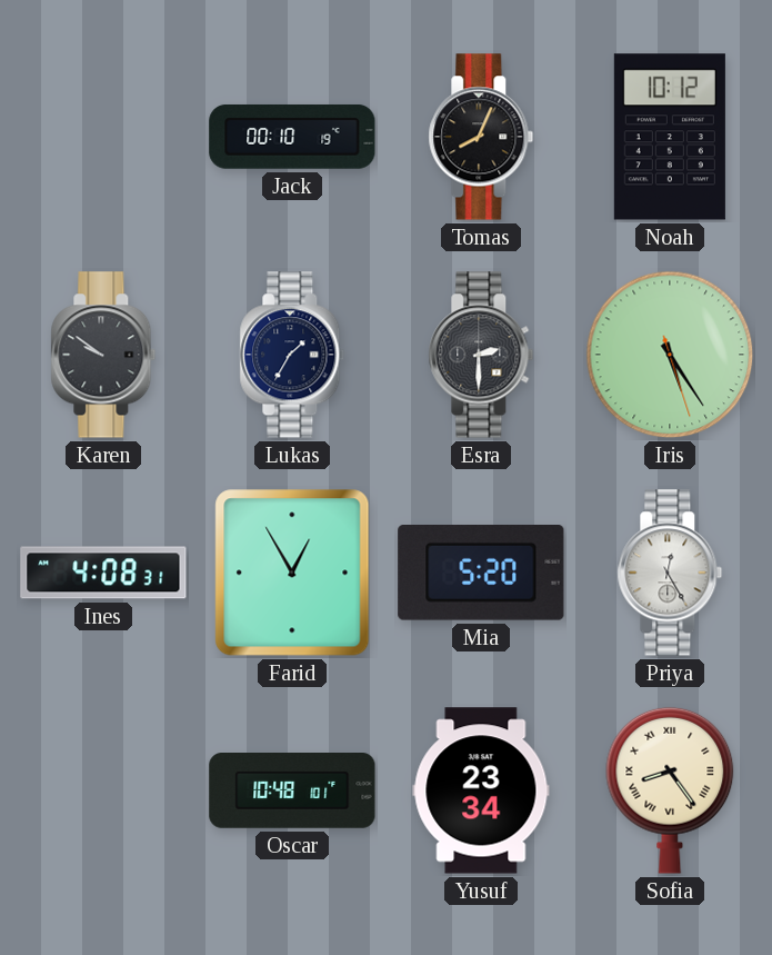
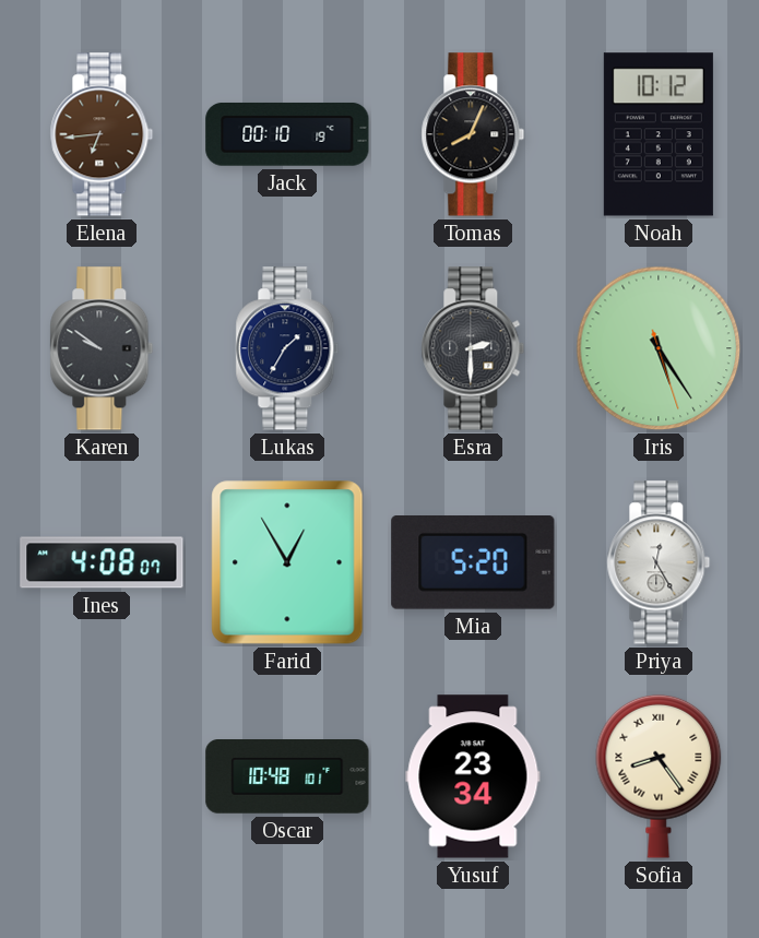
Elena: none -> 6:44
Ines: 4:08:31 -> 4:08:07
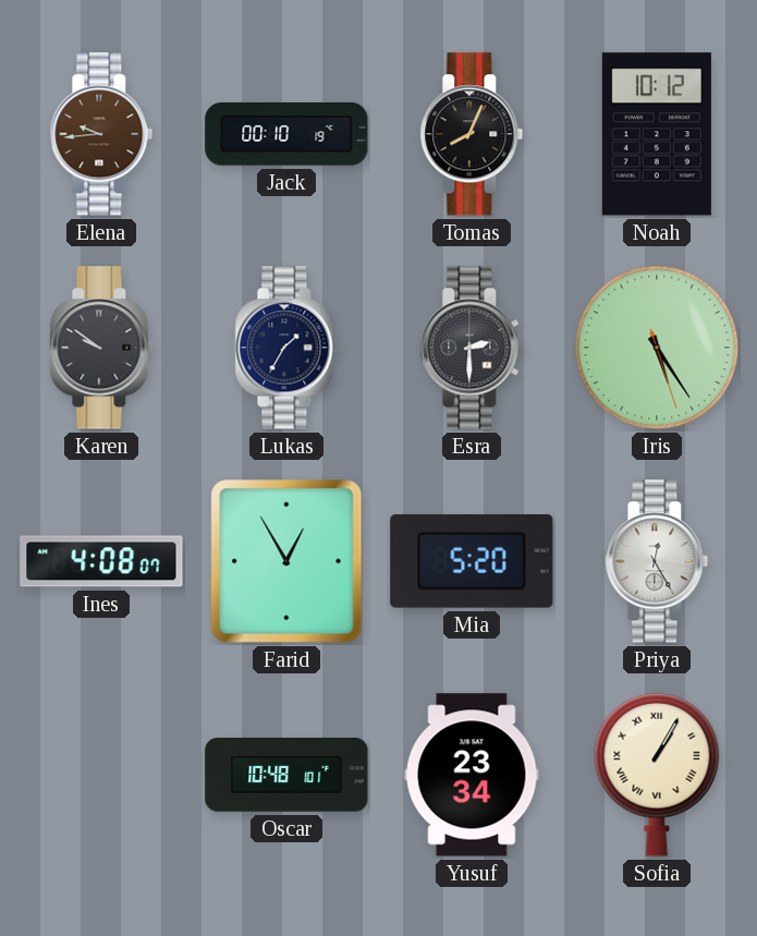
Elena: 6:44 -> 9:44
Sofia: 8:24 -> 1:05
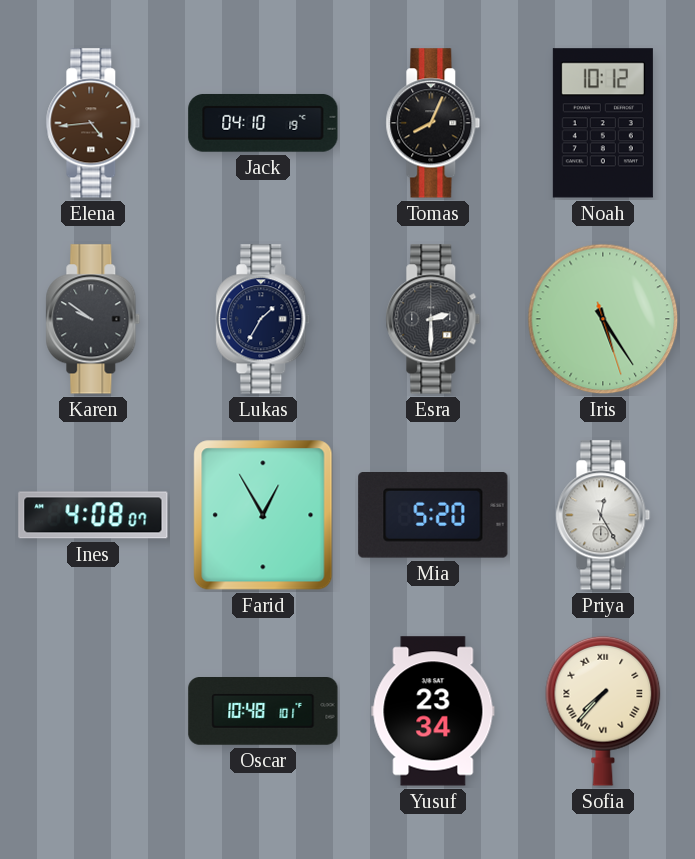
Elena: 9:44 -> 4:44
Jack: 00:10 -> 04:10
Sofia: 1:05 -> 7:37
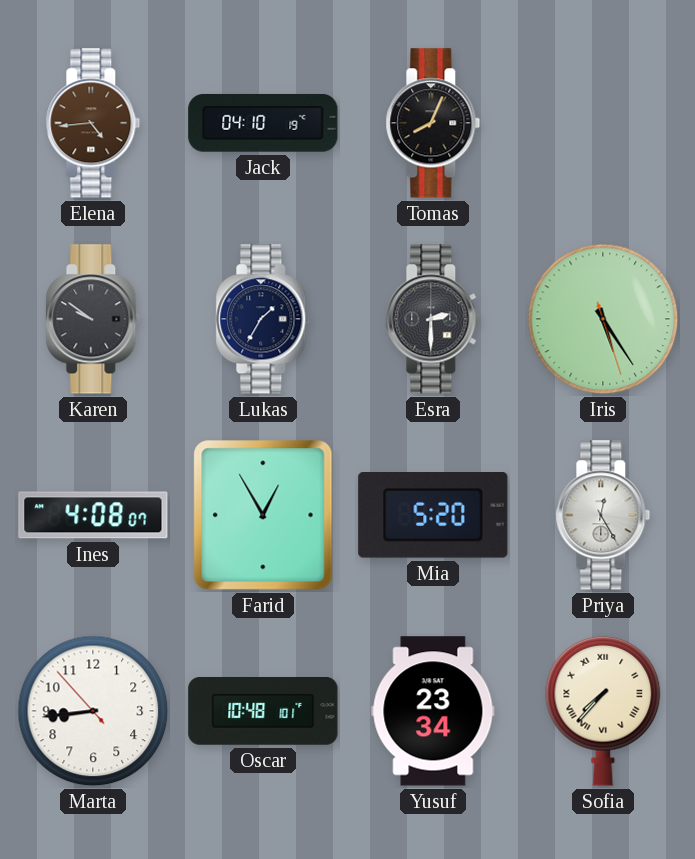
Noah: 10:12 -> none
Marta: none -> 8:43
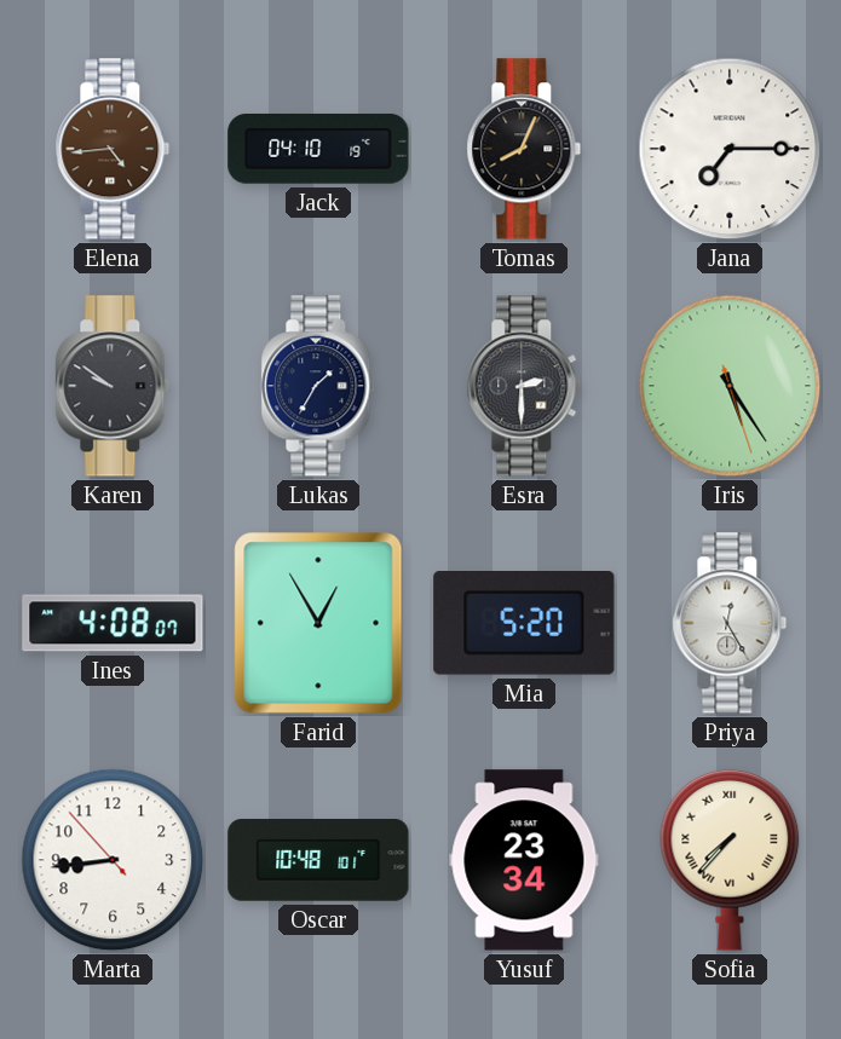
Jana: none -> 7:15
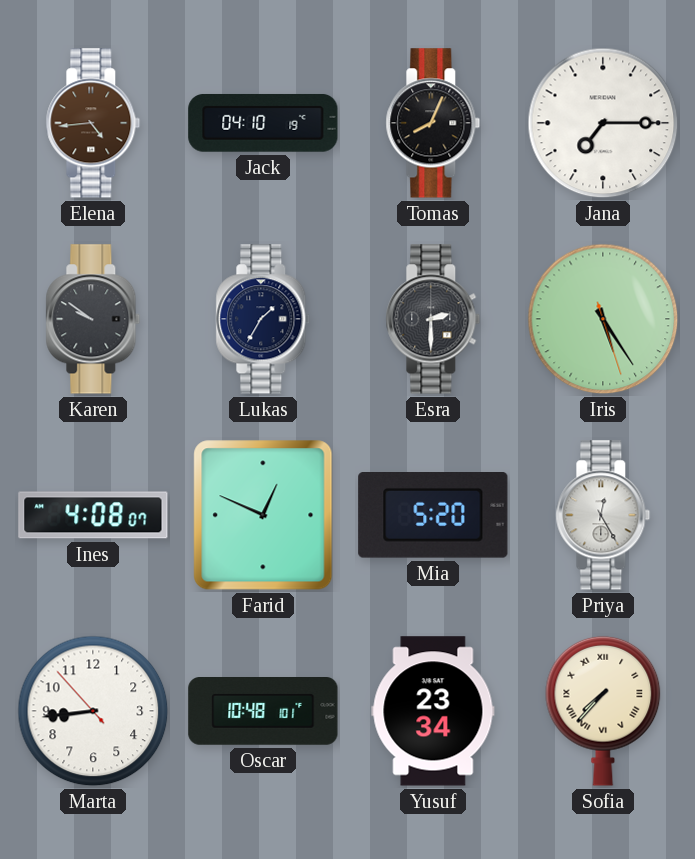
Farid: 12:55 -> 12:49
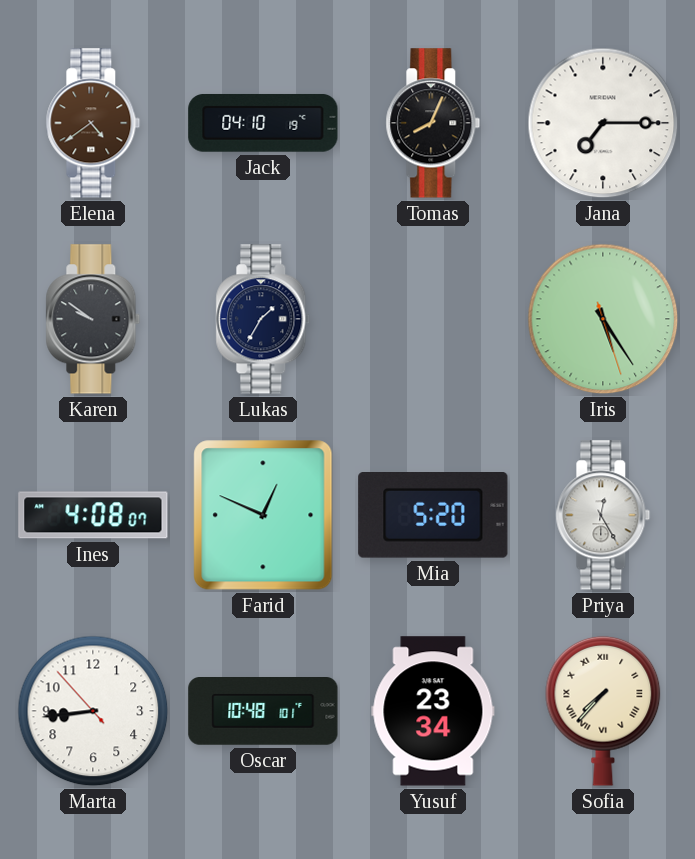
Elena: 4:44 -> 4:39
Esra: 2:30 -> none
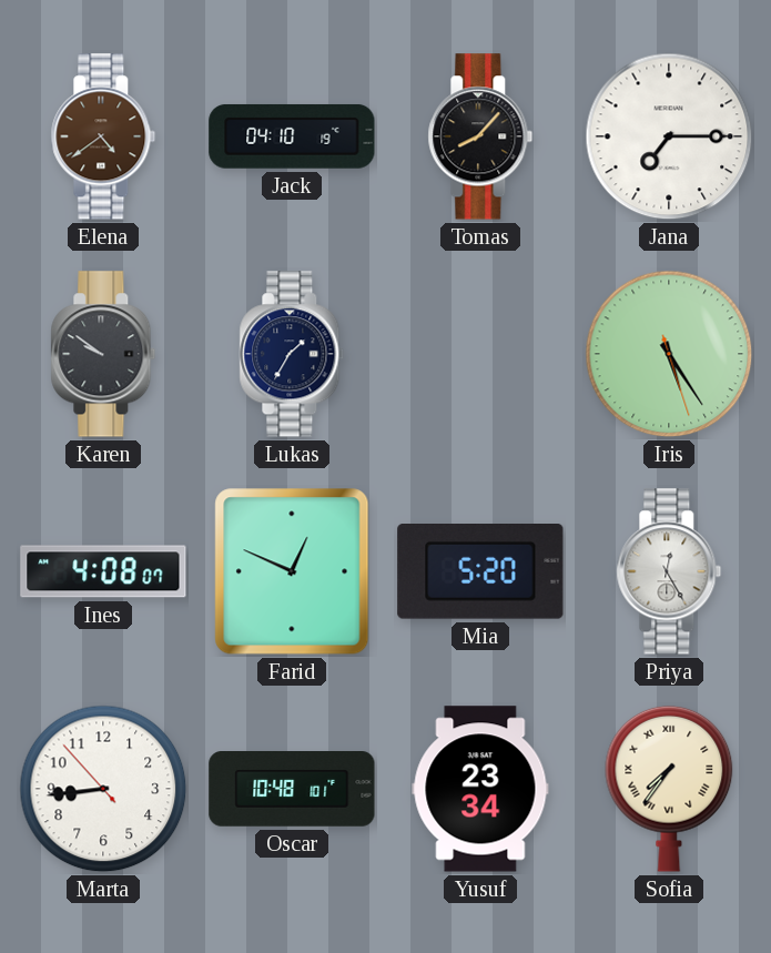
Tomas: 8:04 -> 8:07
Sofia: 7:37 -> 7:36
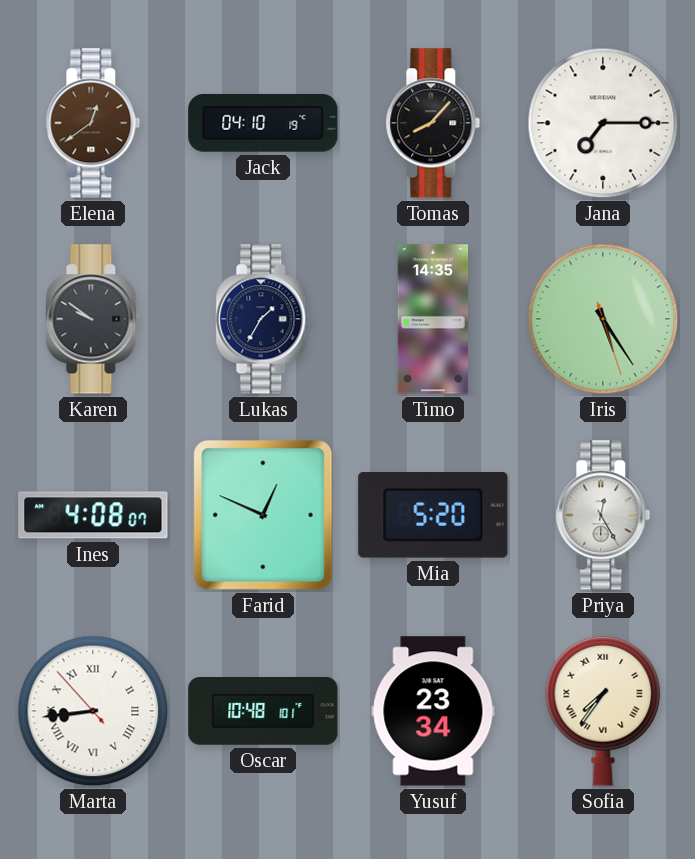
Elena: 4:39 -> 12:39
Timo: none -> 14:35
Marta numerals: Arabic -> Roman
